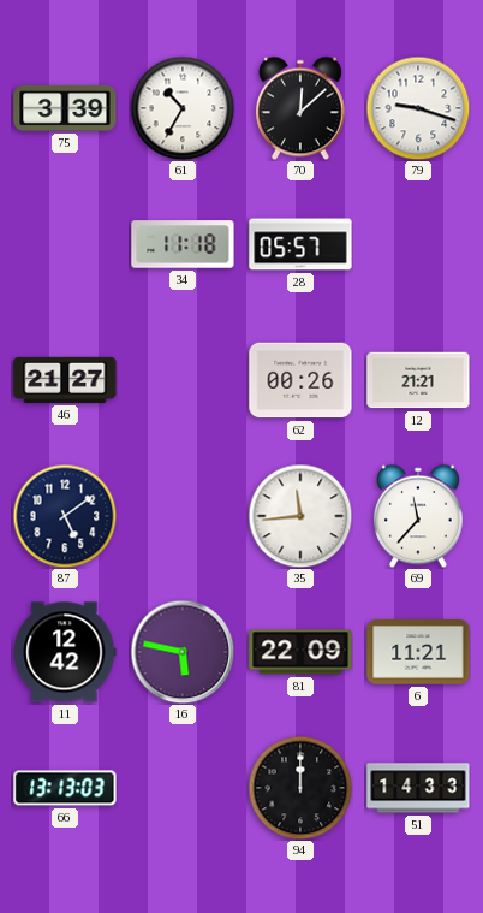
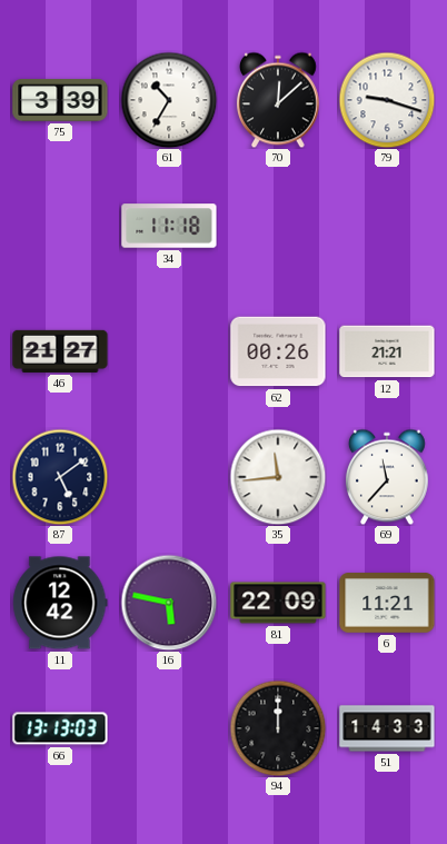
28: 05:57 -> none
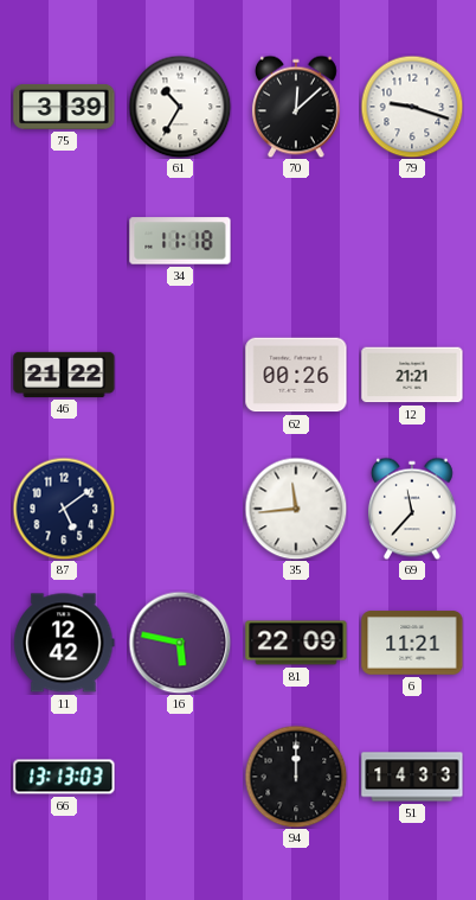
46: 21:27 -> 21:22
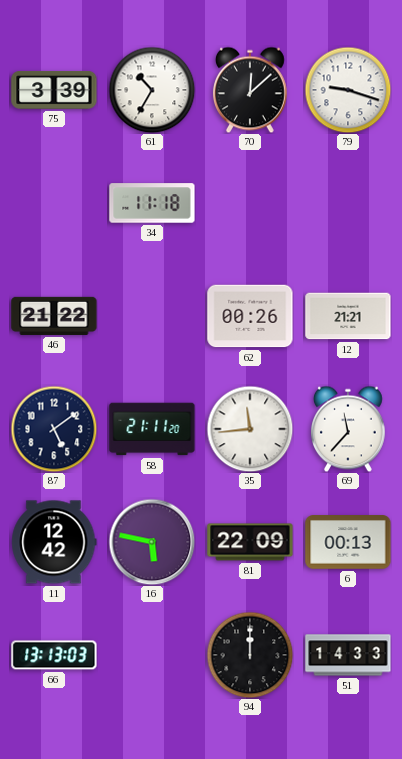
58: none -> 21:11
6: 11:21 -> 00:13
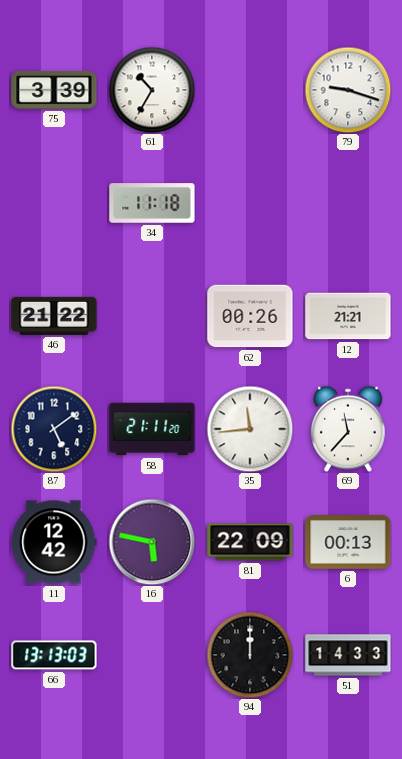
70: 12:08 -> none
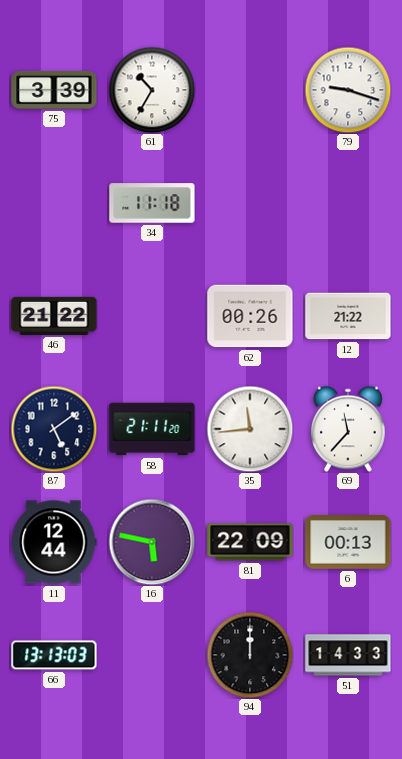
12: 21:21 -> 21:22
11: 12:42 -> 12:44
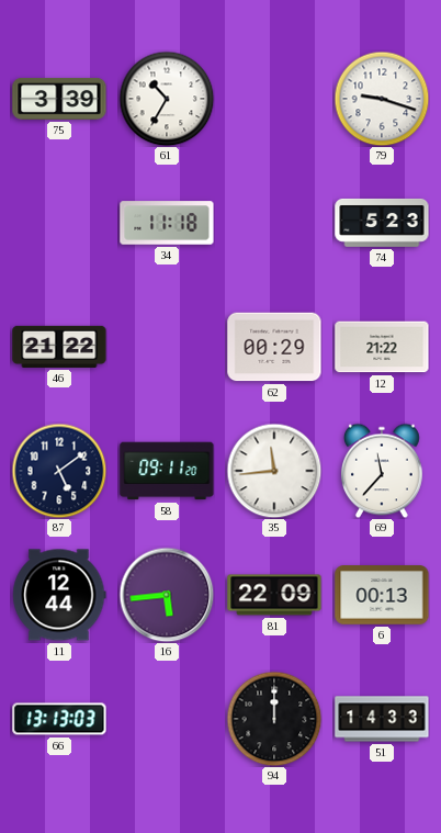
74: none -> 5:23
62: 00:26 -> 00:29
58: 21:11 -> 09:11
16: 5:47 -> 5:44
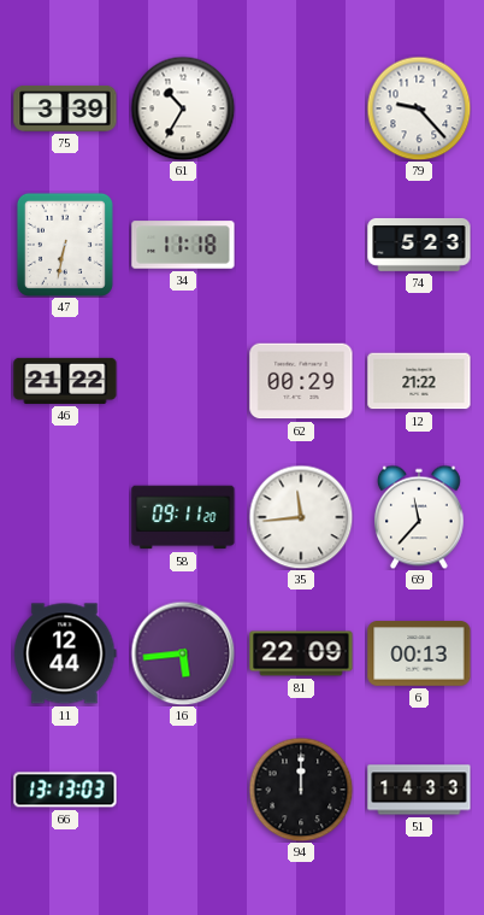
79: 9:18 -> 9:23
47: none -> 6:32
87: 5:09 -> none
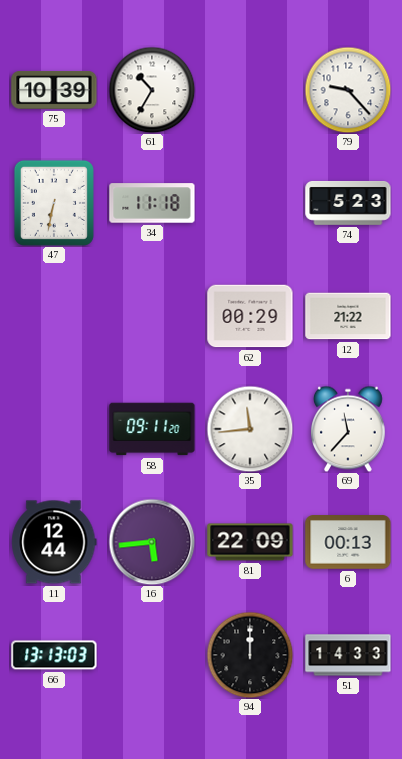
75: 3:39 -> 10:39
46: 21:22 -> none
